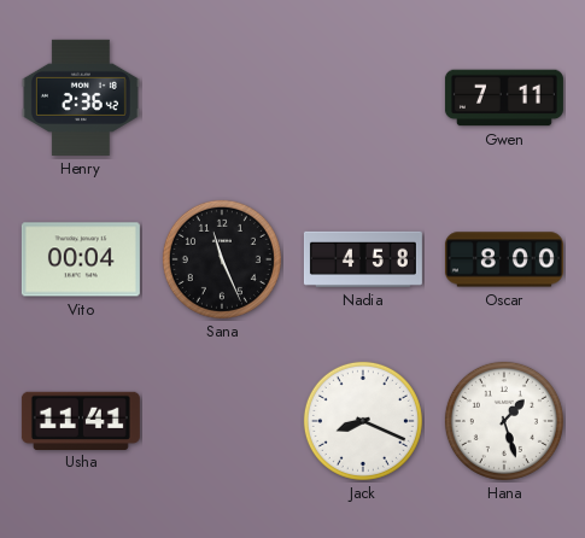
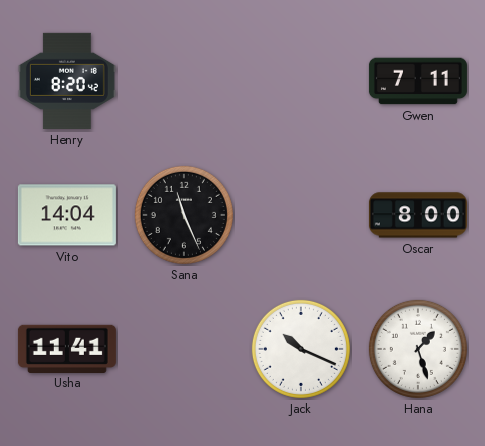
Henry: 2:36 -> 8:20
Vito: 00:04 -> 14:04
Nadia: 4:58 -> none
Jack: 8:19 -> 10:19
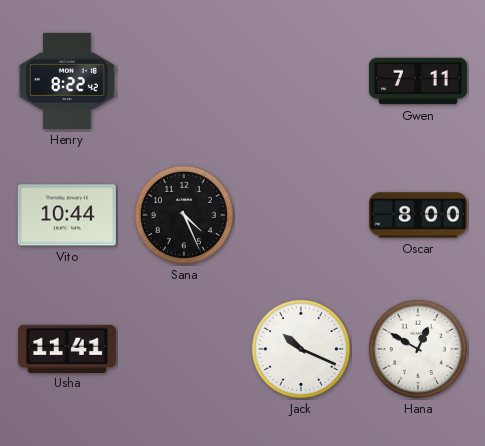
Henry: 8:20 -> 8:22
Vito: 14:04 -> 10:44
Sana: 11:26 -> 4:26
Hana: 1:27 -> 12:50
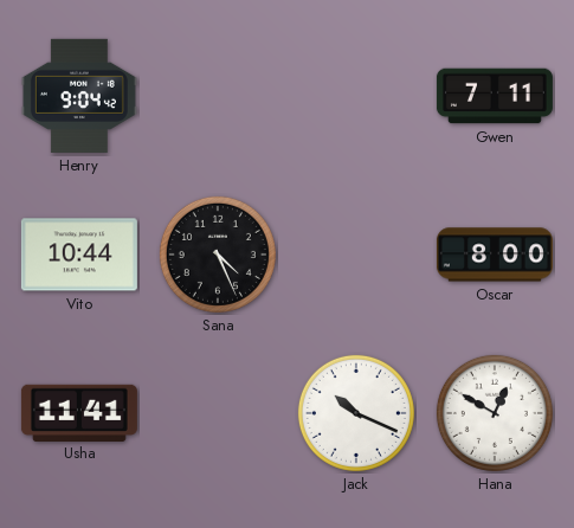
Henry: 8:22 -> 9:04
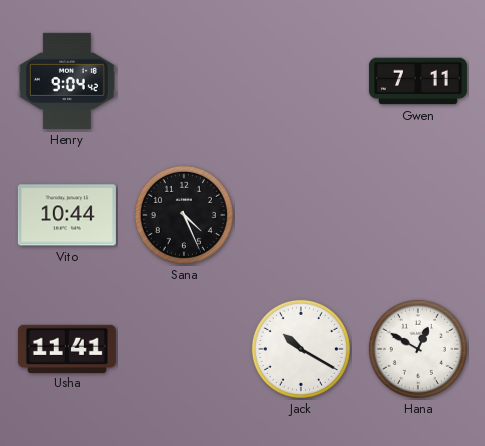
Oscar: 8:00 -> none
Jack: 10:19 -> 10:20
